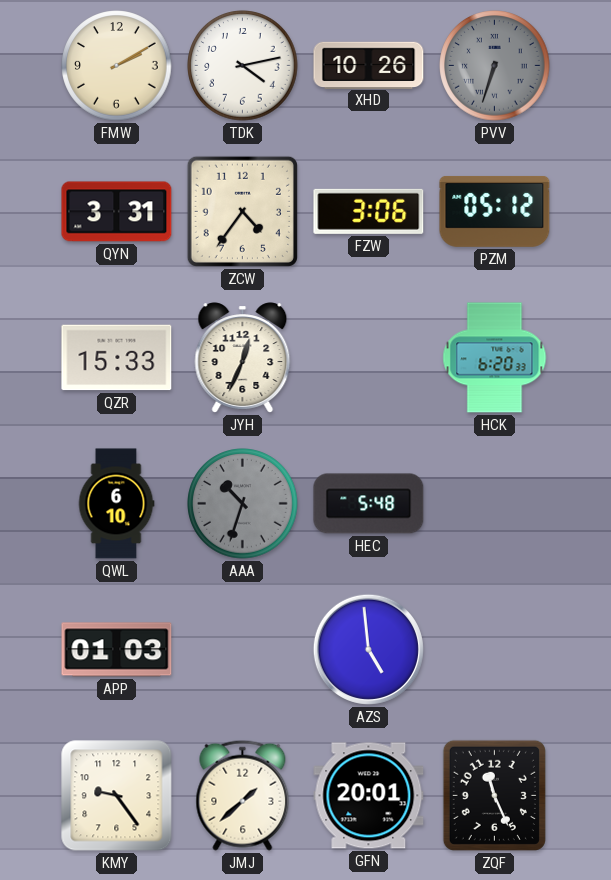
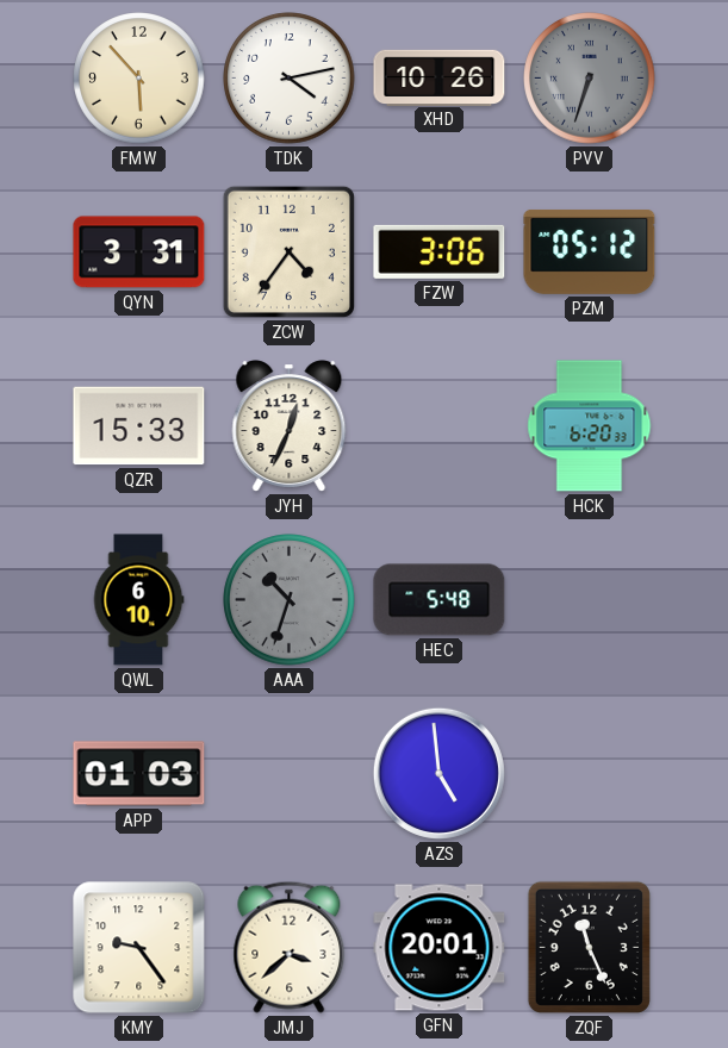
FMW: 2:10 -> 5:53
JMJ: 1:38 -> 3:38
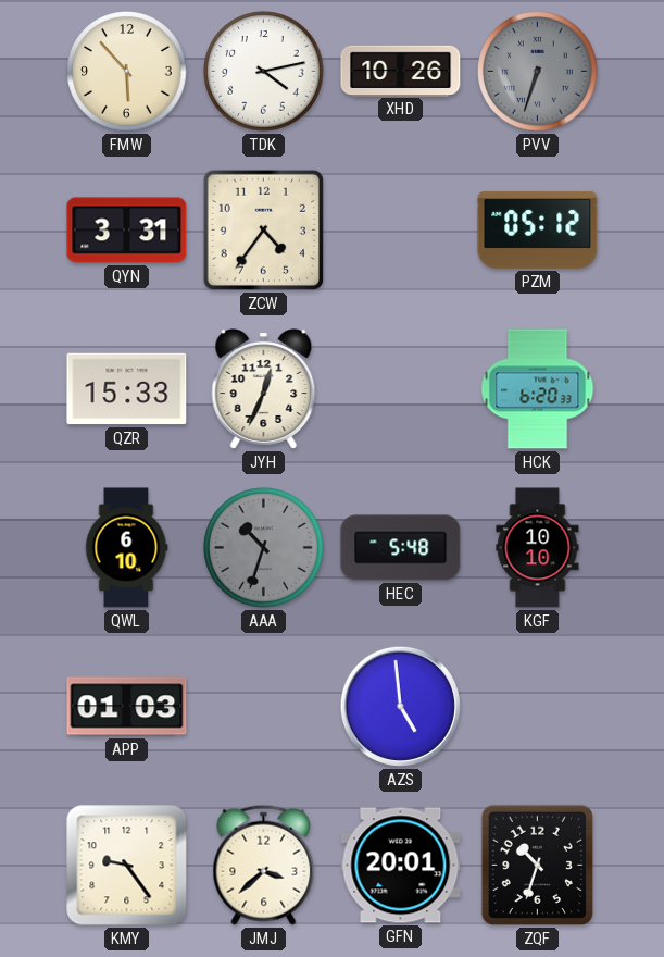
FZW: 3:06 -> none
KGF: none -> 10:10
ZQF: 11:26 -> 10:33
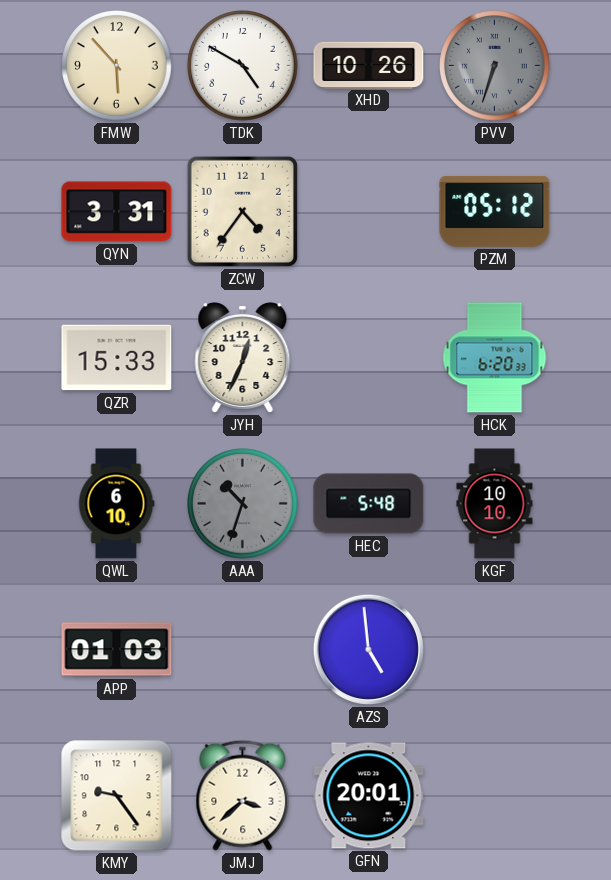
TDK: 4:13 -> 4:50
ZQF: 10:33 -> none
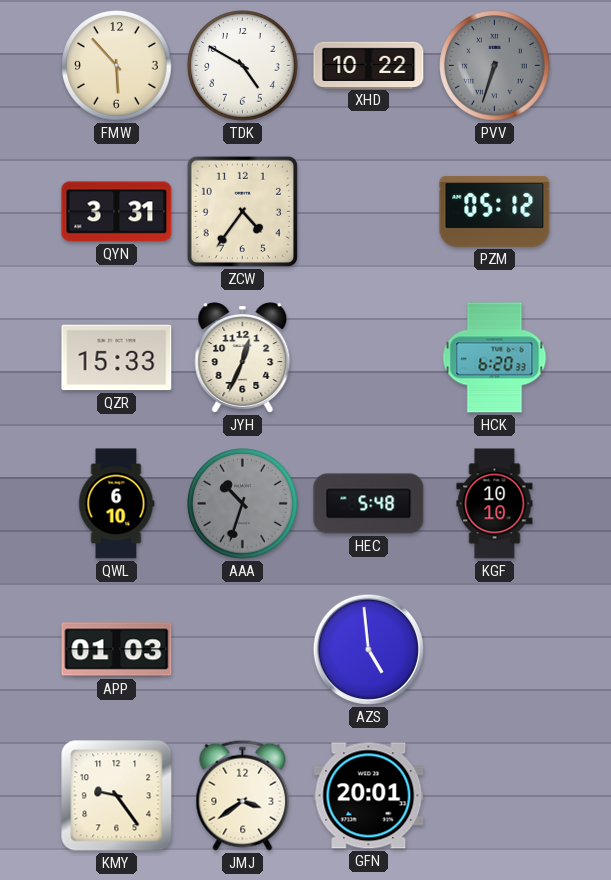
XHD: 10:26 -> 10:22
JMJ: 3:38 -> 3:39
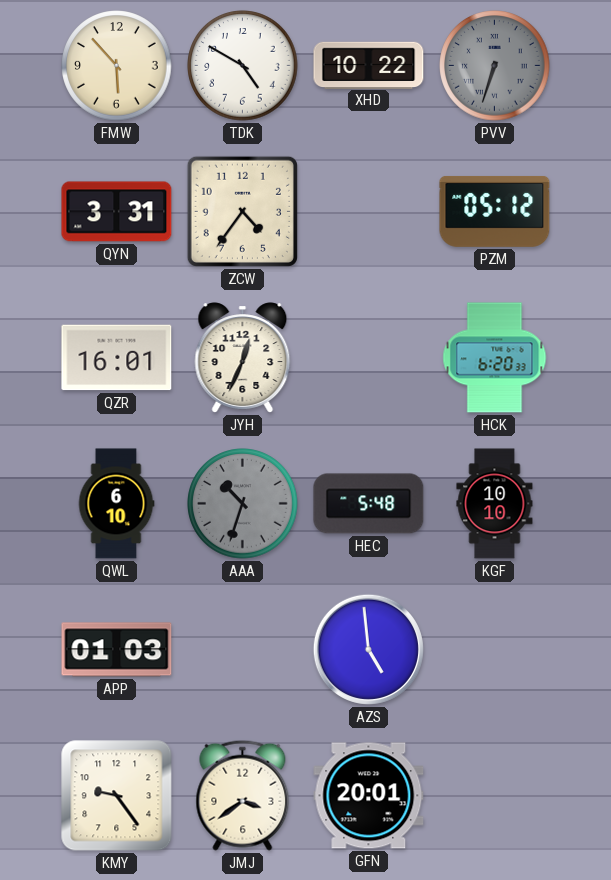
QZR: 15:33 -> 16:01
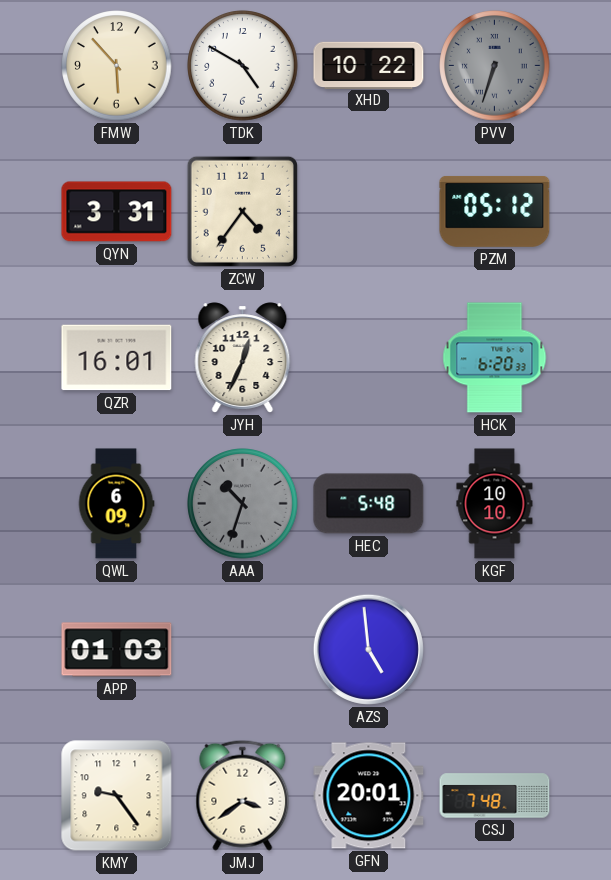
QWL: 6:10 -> 6:09
CSJ: none -> 7:48
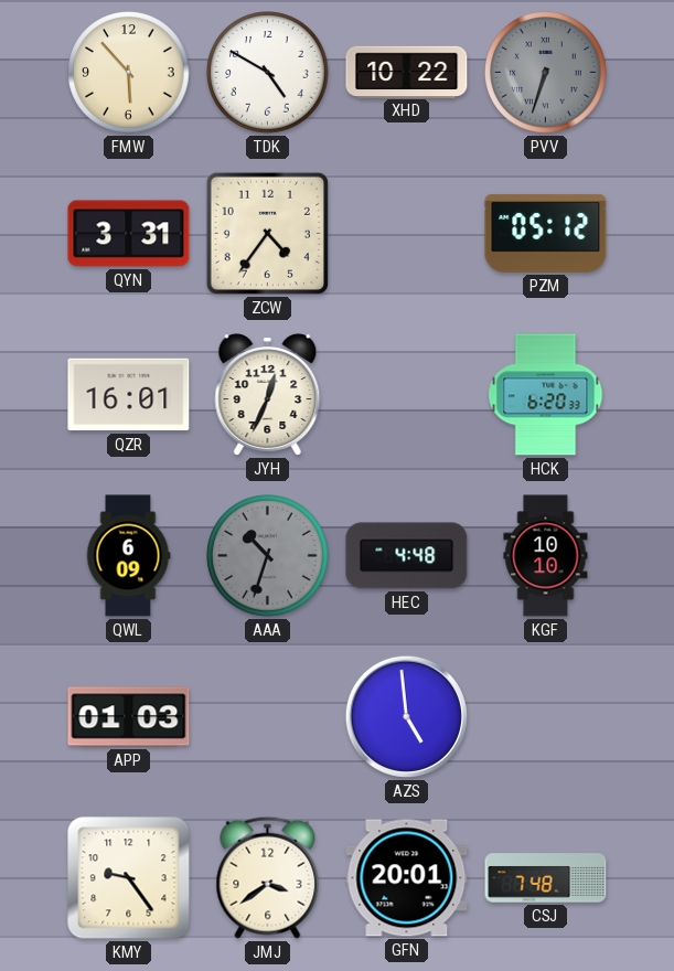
HEC: 5:48 -> 4:48
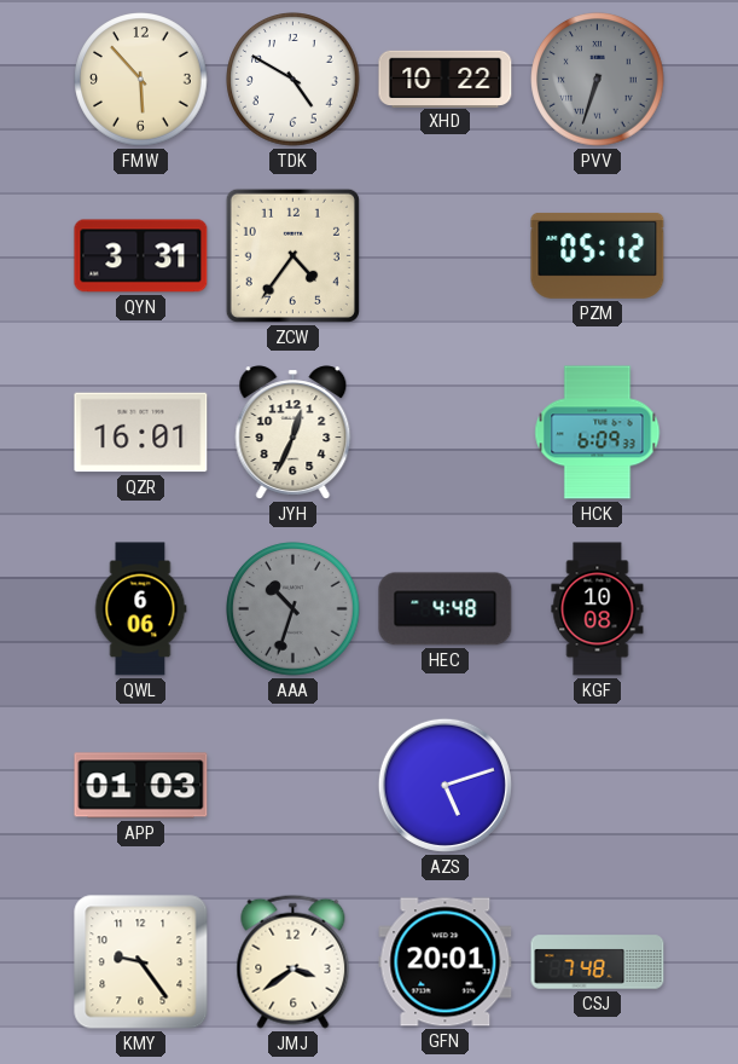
HCK: 6:20 -> 6:09
QWL: 6:09 -> 6:06
KGF: 10:10 -> 10:08
AZS: 4:59 -> 5:12
